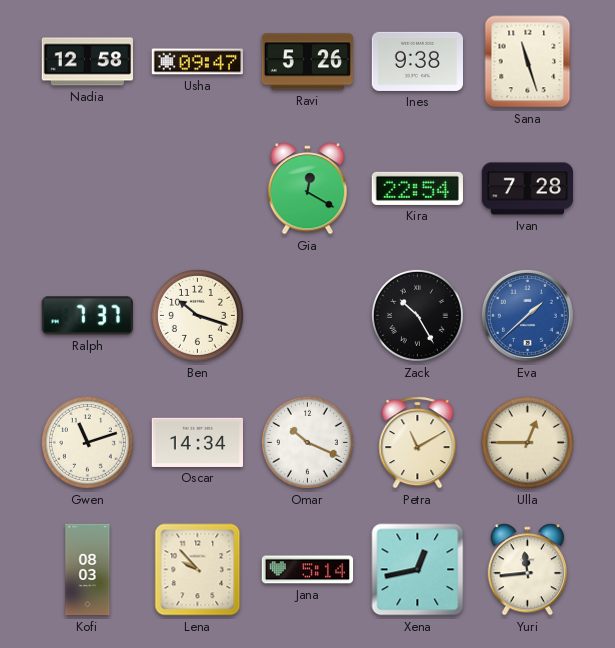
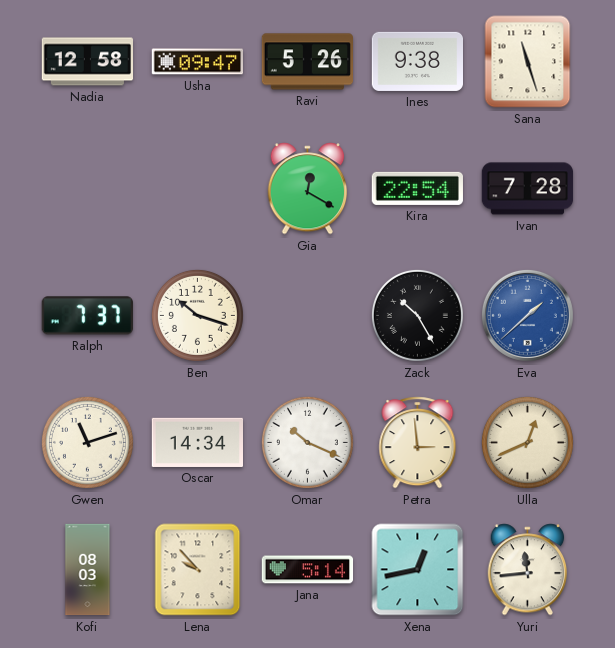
Petra: 11:10 -> 2:59
Ulla: 12:45 -> 12:41
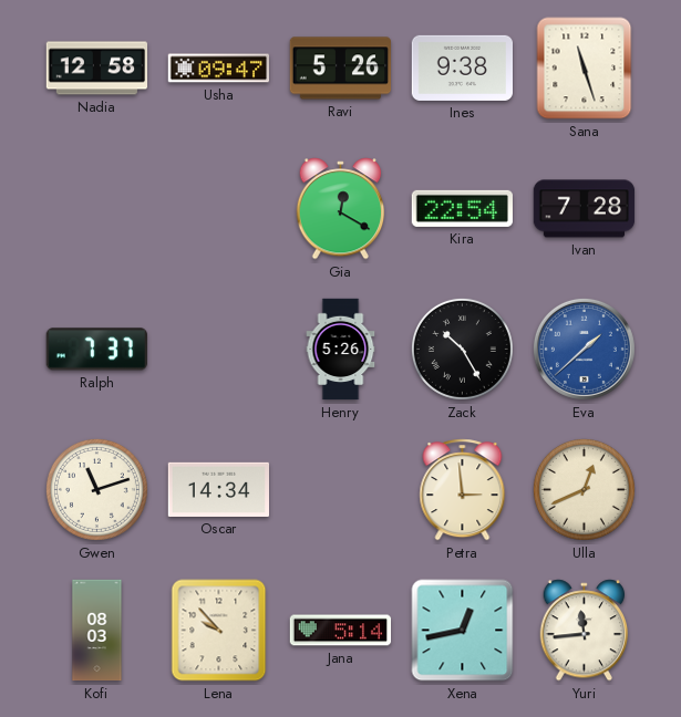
Ben: 10:18 -> none
Henry: none -> 5:26
Omar: 10:19 -> none
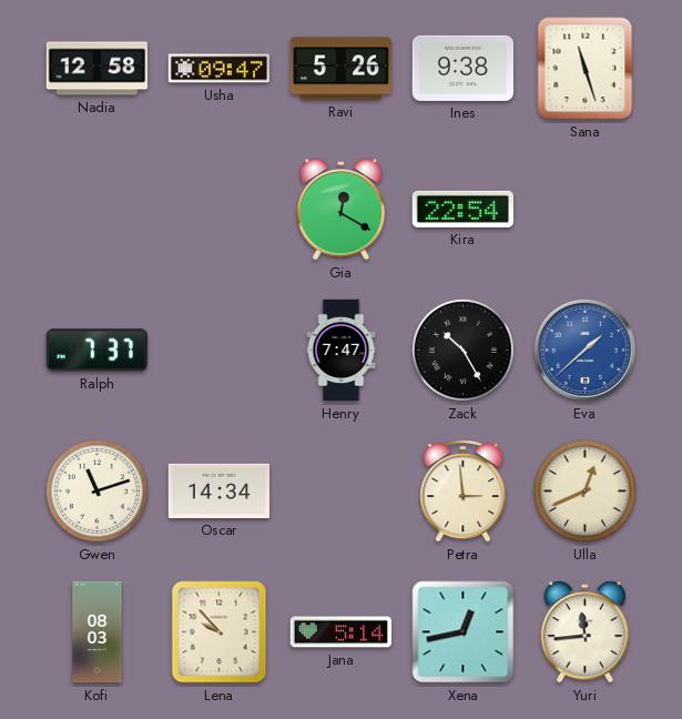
Ivan: 7:28 -> none
Henry: 5:26 -> 7:47
